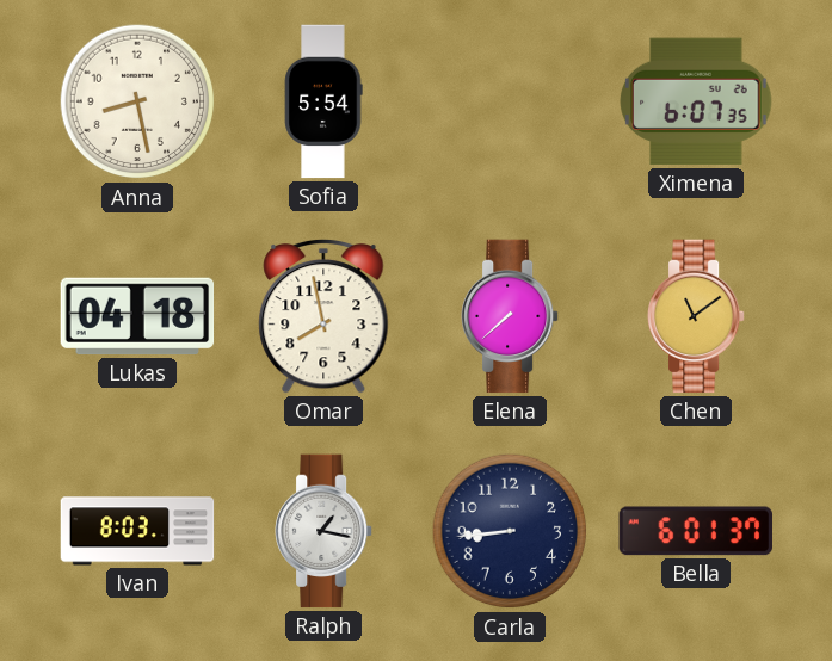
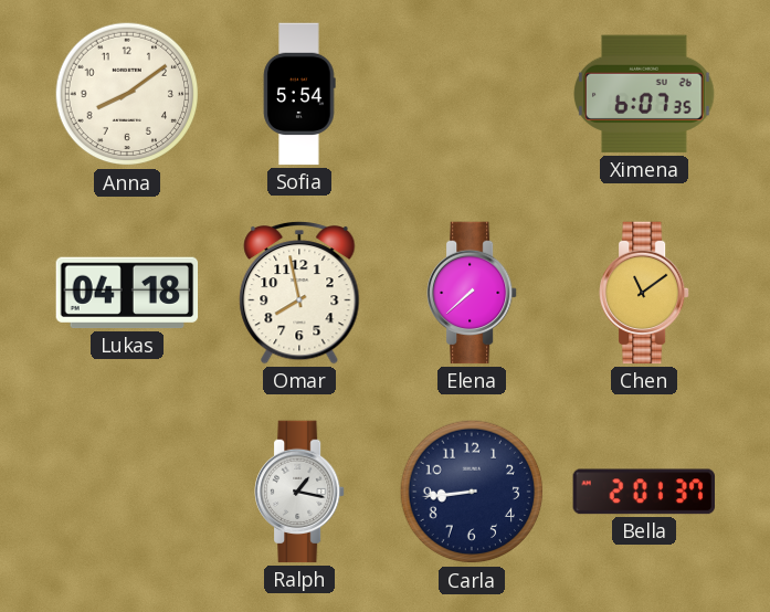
Anna: 8:28 -> 8:09
Ivan: 8:03 -> none
Bella: 6:01 -> 2:01
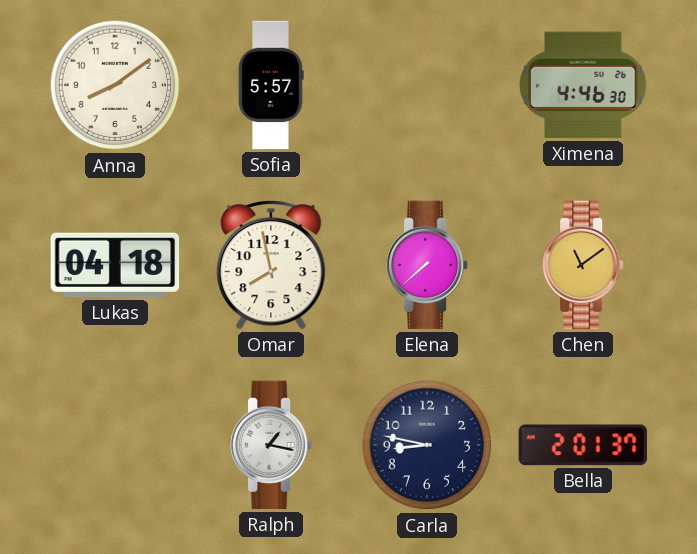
Sofia: 5:54 -> 5:57
Ximena: 6:07 -> 4:46
Carla: 8:44 -> 8:47
